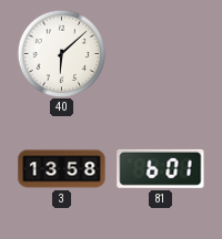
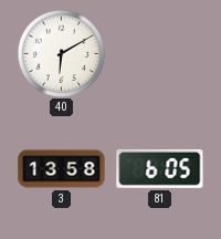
40: 6:08 -> 6:10
81: 6:01 -> 6:05
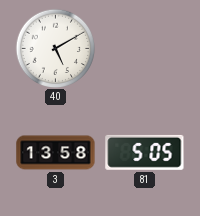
40: 6:10 -> 5:10
81: 6:05 -> 5:05
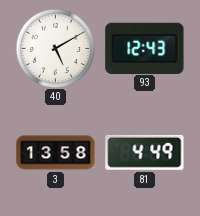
93: none -> 12:43
81: 5:05 -> 4:49
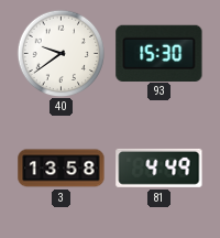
40: 5:10 -> 9:39
93: 12:43 -> 15:30
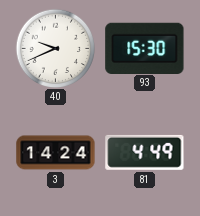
40: 9:39 -> 9:41
3: 13:58 -> 14:24
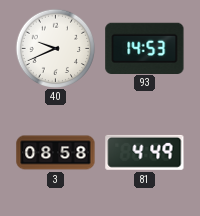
93: 15:30 -> 14:53
3: 14:24 -> 08:58
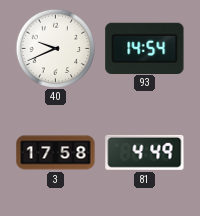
93: 14:53 -> 14:54
3: 08:58 -> 17:58
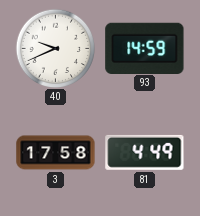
93: 14:54 -> 14:59
